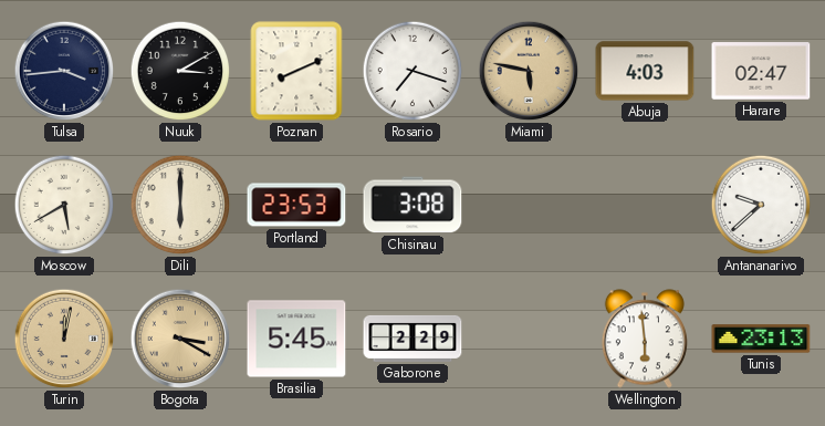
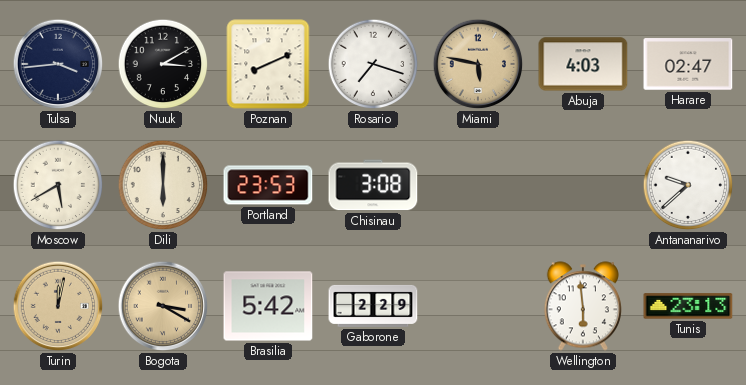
Brasilia: 5:45 -> 5:42
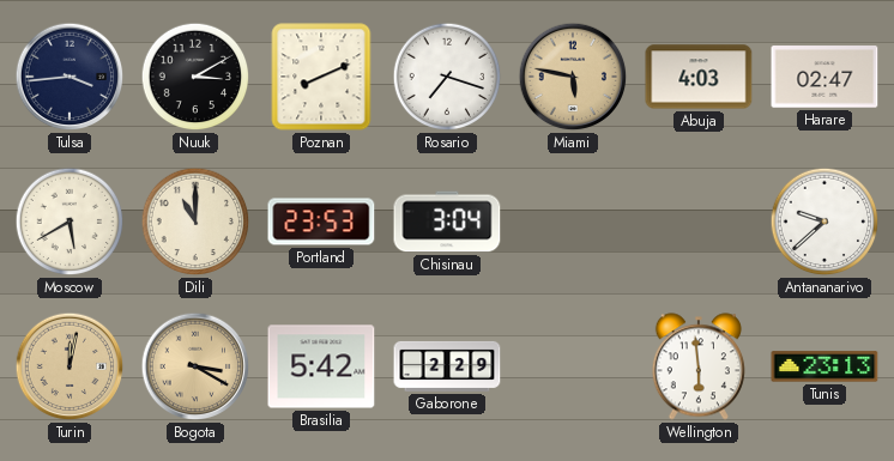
Dili: 6:00 -> 11:00
Chisinau: 3:08 -> 3:04
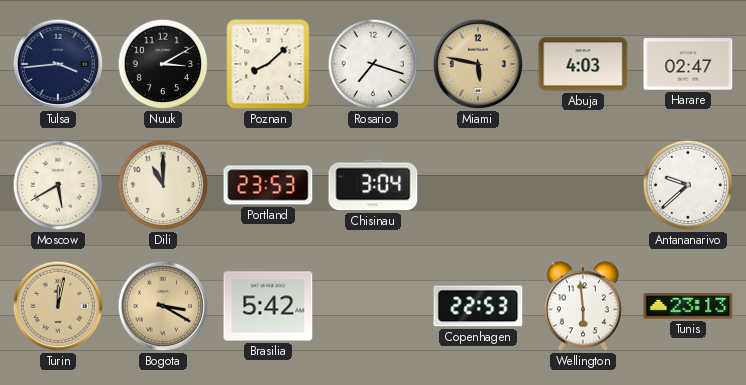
Poznan: 8:11 -> 8:08
Gaborone: 2:29 -> none
Copenhagen: none -> 22:53
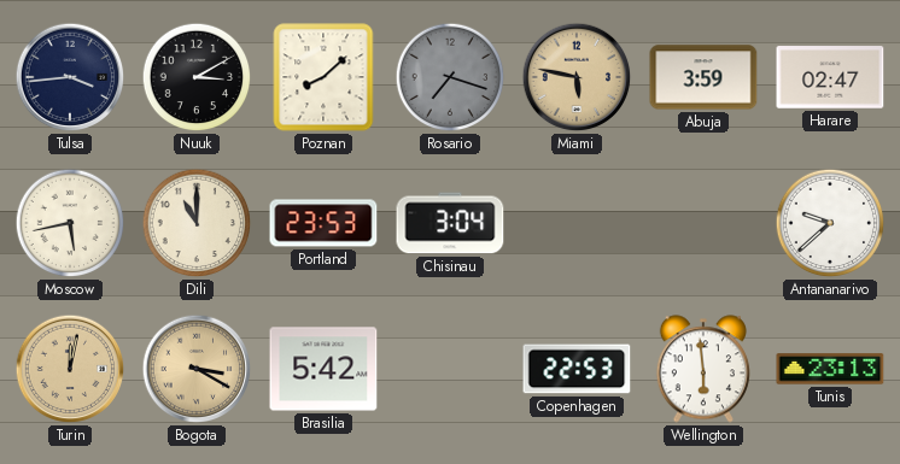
Rosario dial: white -> grey
Abuja: 4:03 -> 3:59
Moscow: 5:40 -> 5:43
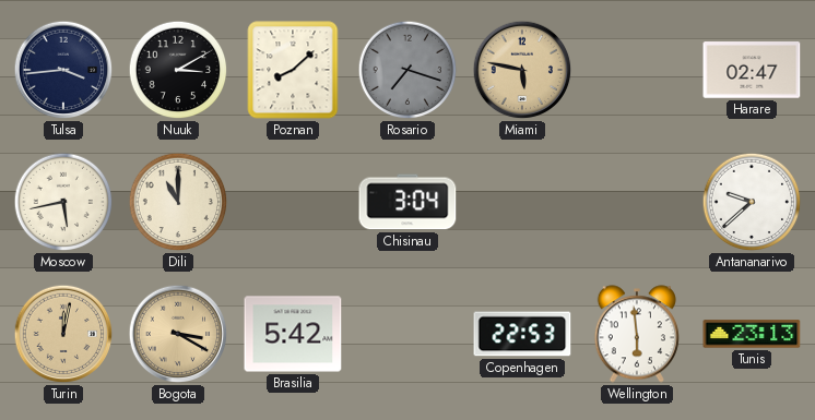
Abuja: 3:59 -> none
Portland: 23:53 -> none
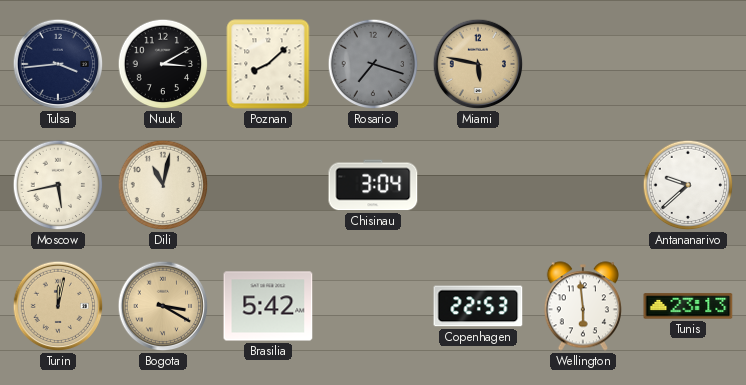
Harare: 02:47 -> none
Dili: 11:00 -> 11:02
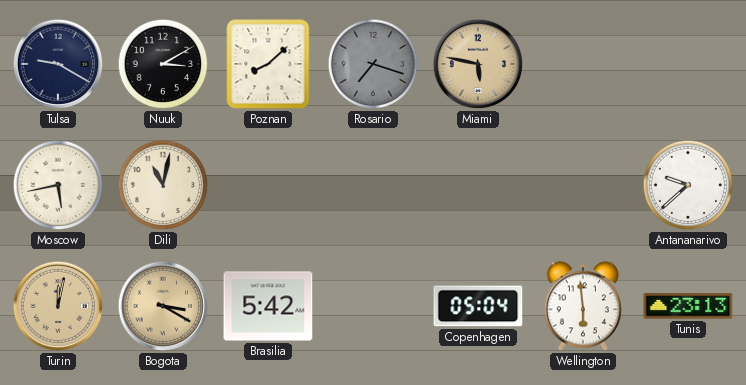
Tulsa: 3:44 -> 9:20
Chisinau: 3:04 -> none
Copenhagen: 22:53 -> 05:04
